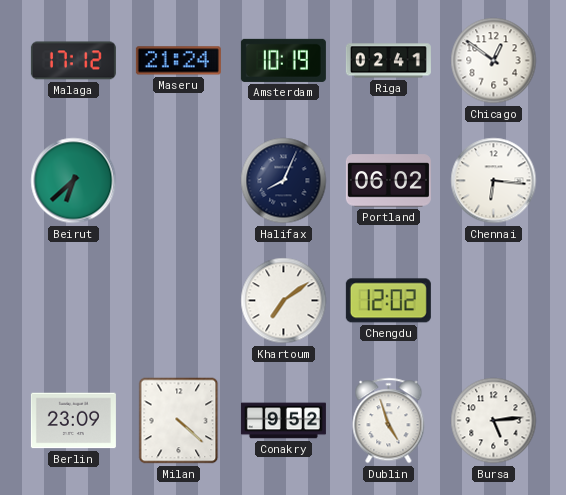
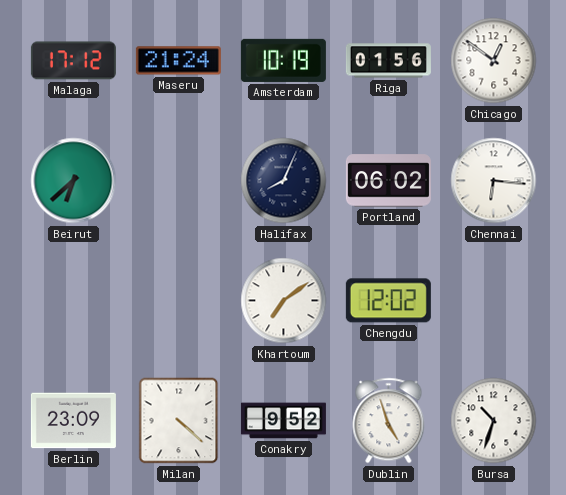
Riga: 02:41 -> 01:56
Bursa: 5:14 -> 10:33
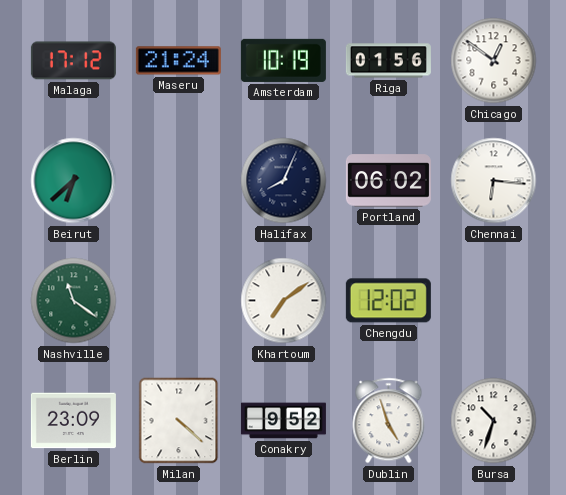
Nashville: none -> 11:21
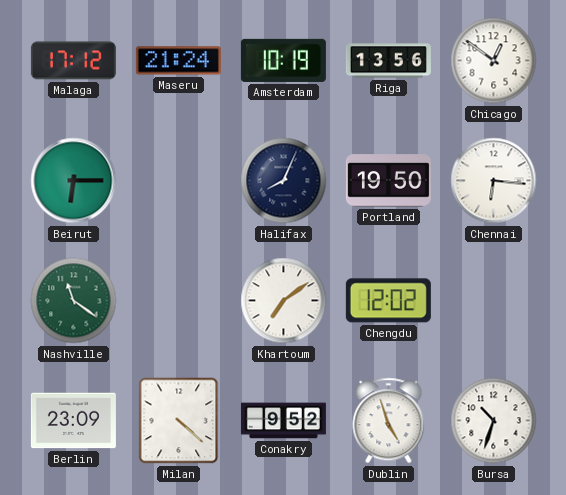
Riga: 01:56 -> 13:56
Beirut: 6:38 -> 6:15
Portland: 06:02 -> 19:50
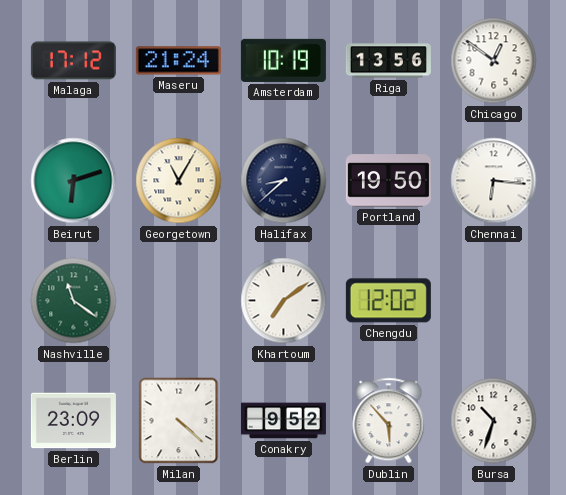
Beirut: 6:15 -> 6:12
Georgetown: none -> 11:05
Halifax: 8:04 -> 8:38
Dublin: 4:57 -> 5:53
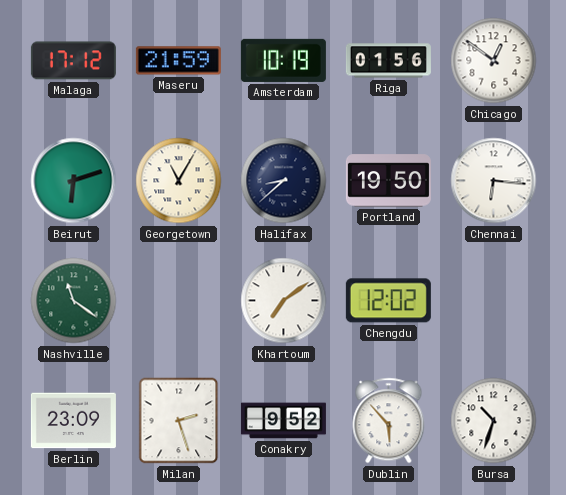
Maseru: 21:24 -> 21:59
Riga: 13:56 -> 01:56
Milan: 4:22 -> 2:27
